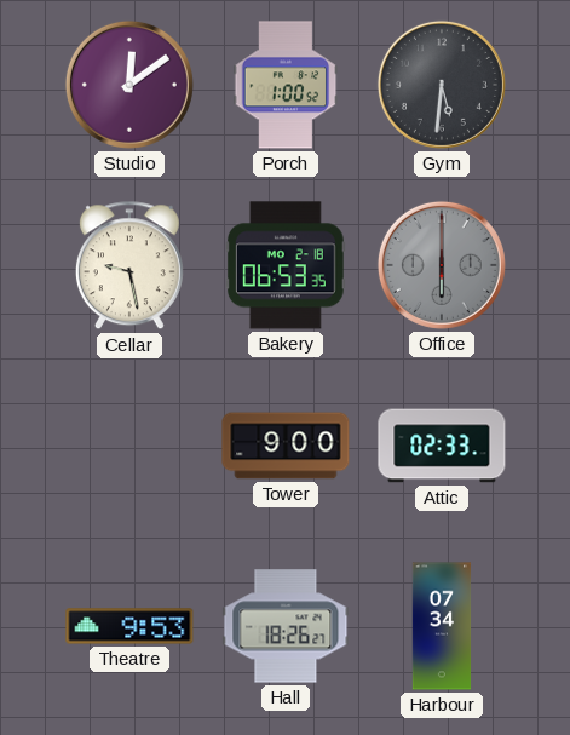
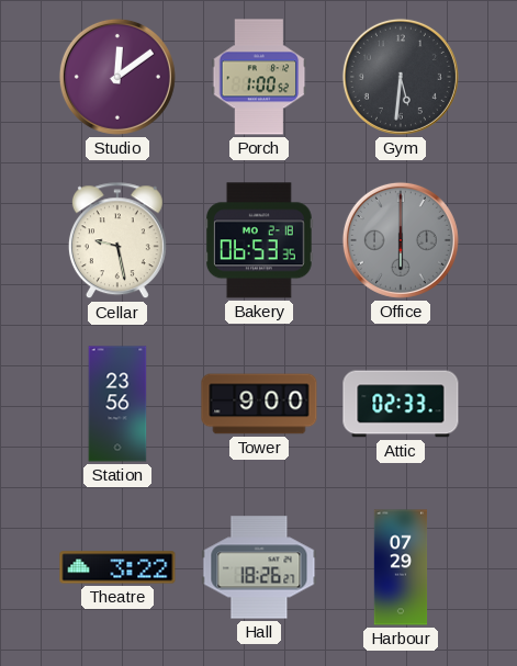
Station: none -> 23:56
Theatre: 9:53 -> 3:22
Harbour: 07:34 -> 07:29
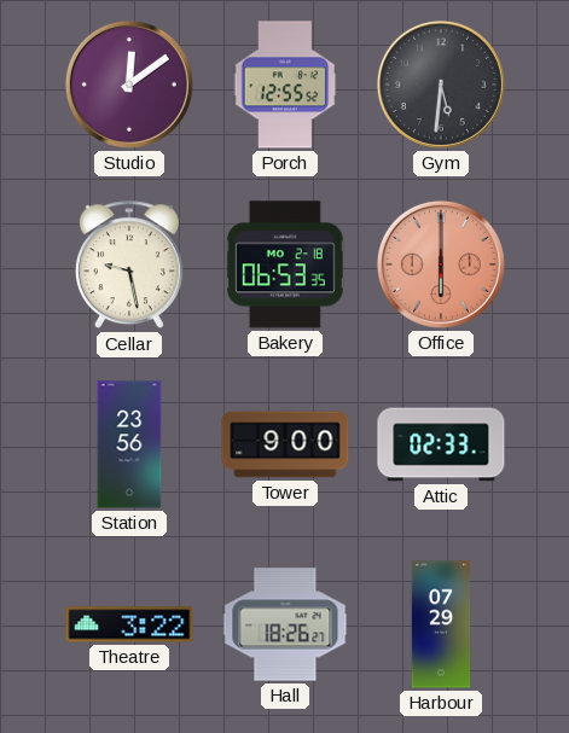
Porch: 1:00 -> 12:55
Office dial: grey -> salmon
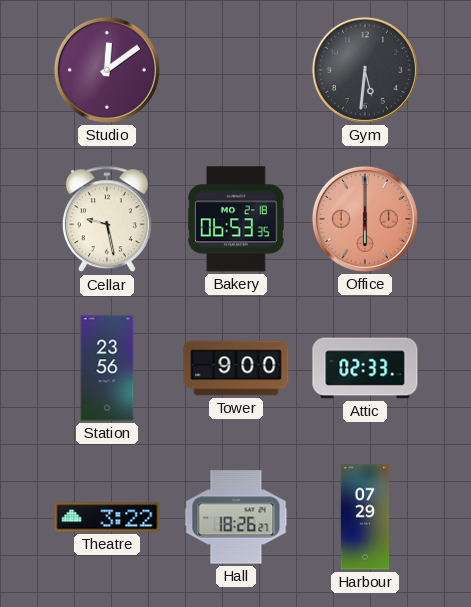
Porch: 12:55 -> none
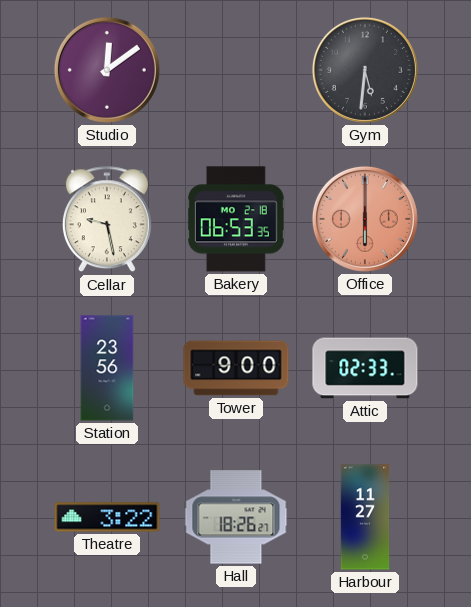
Harbour: 07:29 -> 11:27
